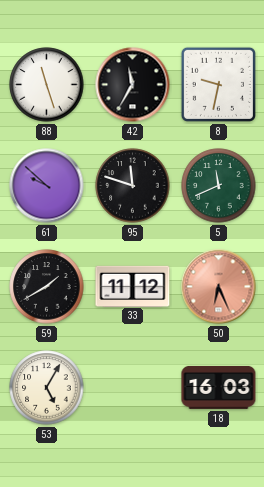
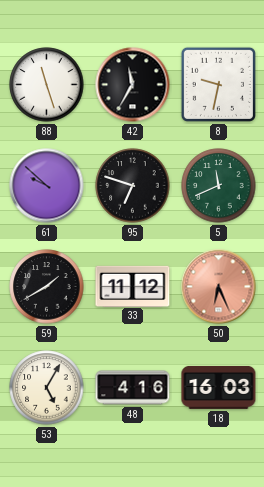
95: 11:48 -> 6:48
48: none -> 4:16
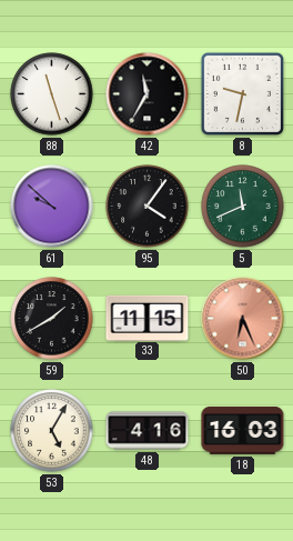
95: 6:48 -> 4:06
33: 11:12 -> 11:15
